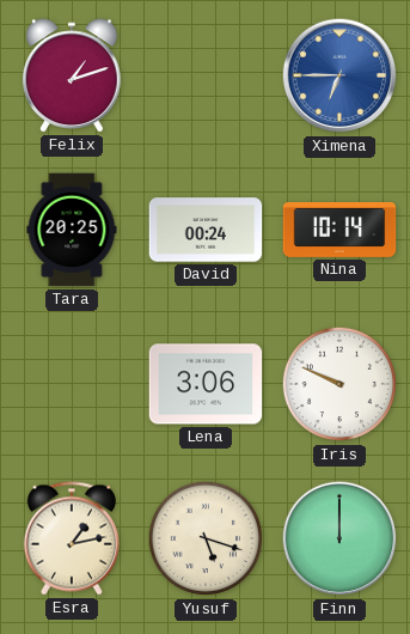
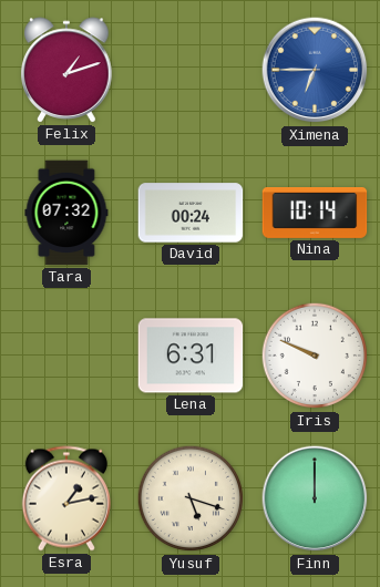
Tara: 20:25 -> 07:32
Lena: 3:06 -> 6:31
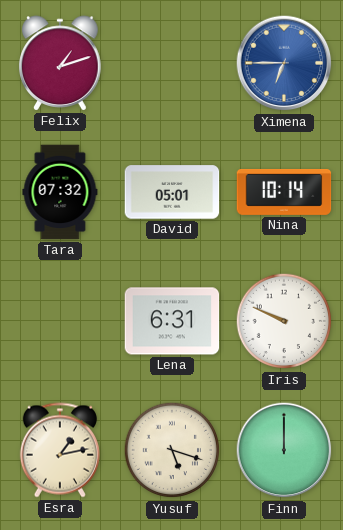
David: 00:24 -> 05:01
